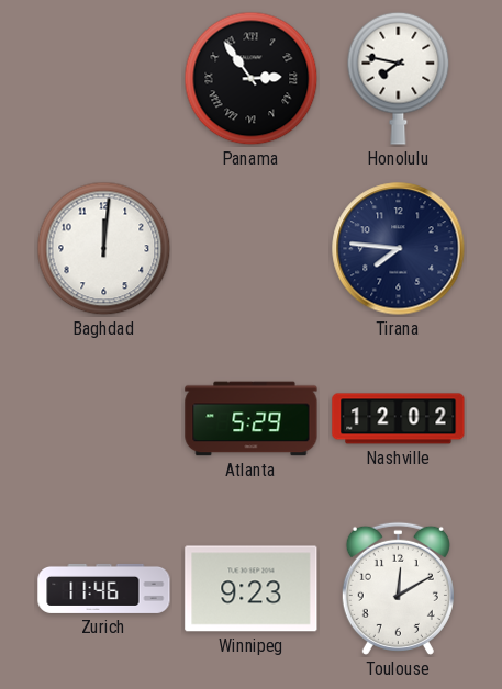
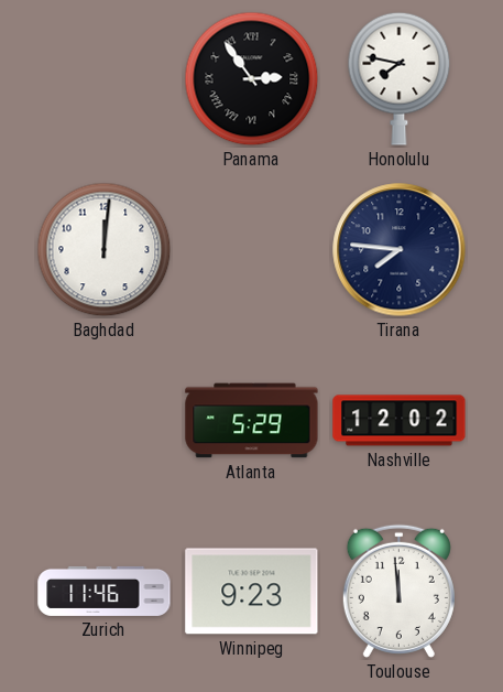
Toulouse: 12:10 -> 11:59
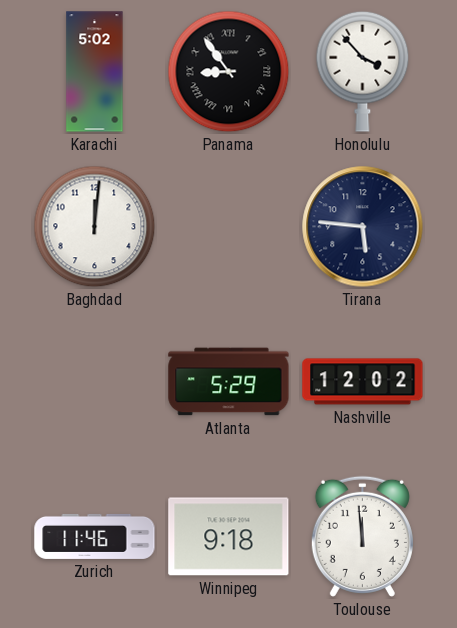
Karachi: none -> 5:02
Panama: 2:54 -> 8:54
Honolulu: 7:47 -> 3:53
Tirana: 7:46 -> 5:46
Winnipeg: 9:23 -> 9:18
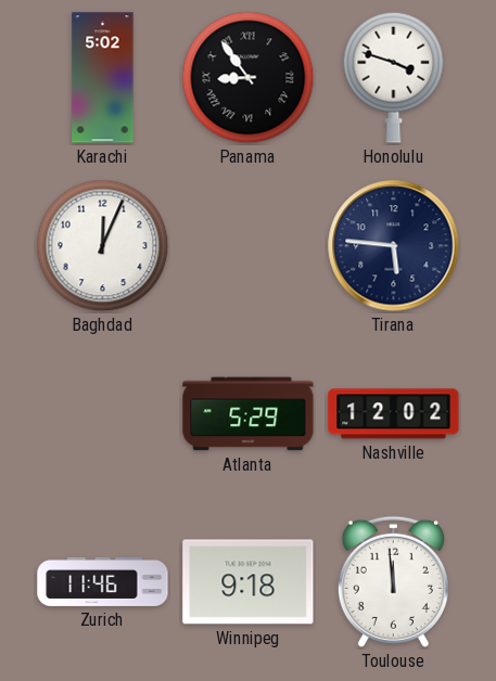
Honolulu: 3:53 -> 3:48
Baghdad: 12:01 -> 12:04
